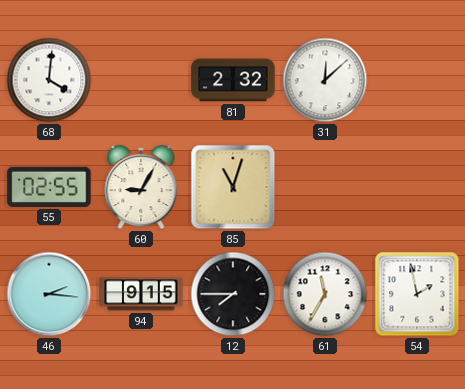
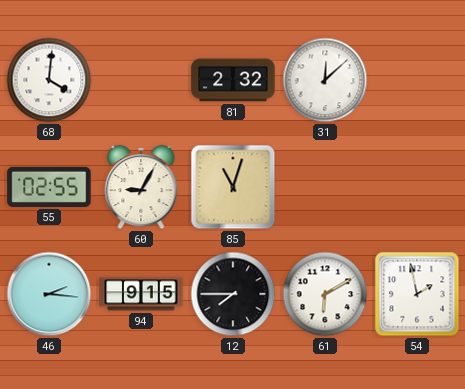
61: 11:35 -> 6:10
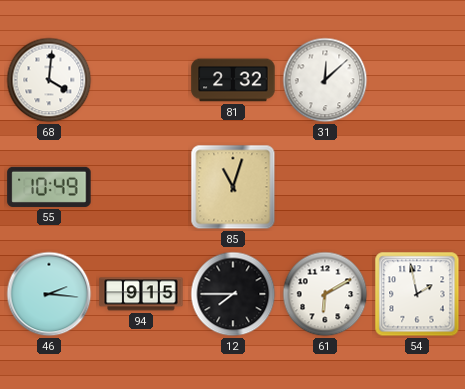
55: 02:55 -> 10:49
60: 9:05 -> none
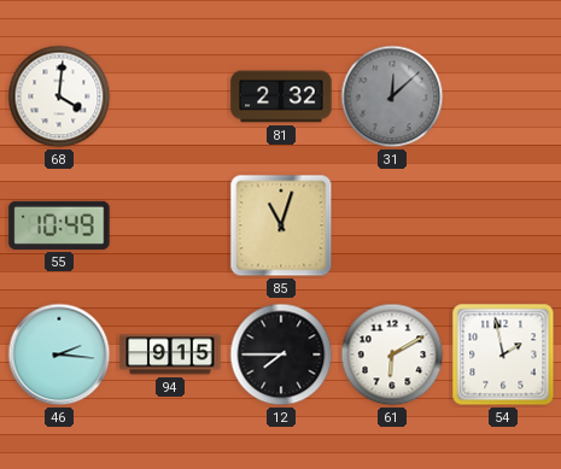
31 dial: white -> grey
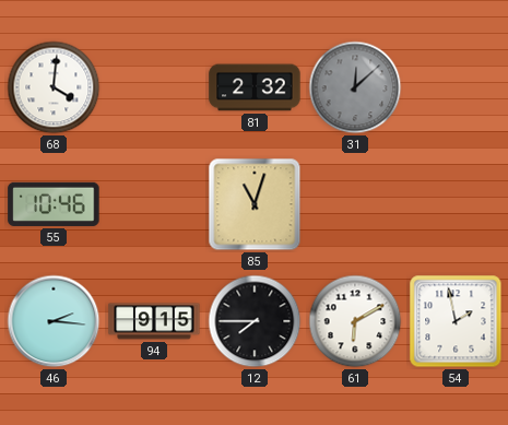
55: 10:49 -> 10:46
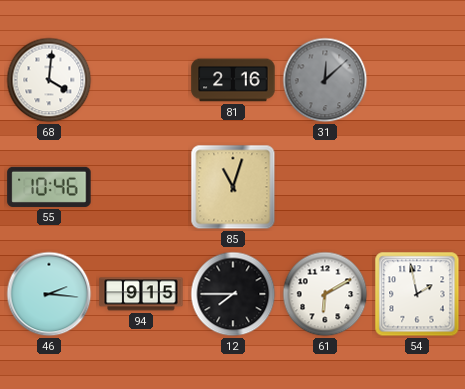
81: 2:32 -> 2:16
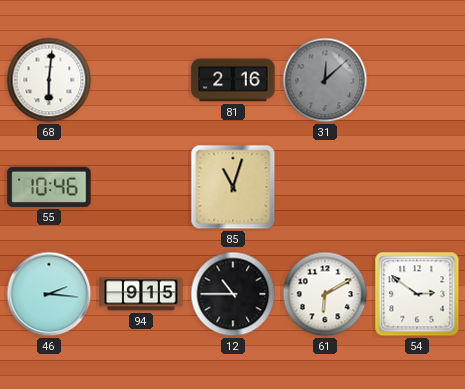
68: 4:01 -> 6:01
12: 7:45 -> 10:45
54: 1:58 -> 2:51
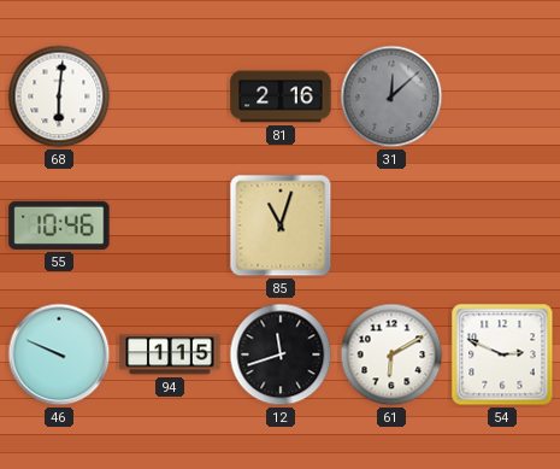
46: 2:16 -> 9:49
94: 9:15 -> 1:15
12: 10:45 -> 11:42
54: 2:51 -> 2:49
